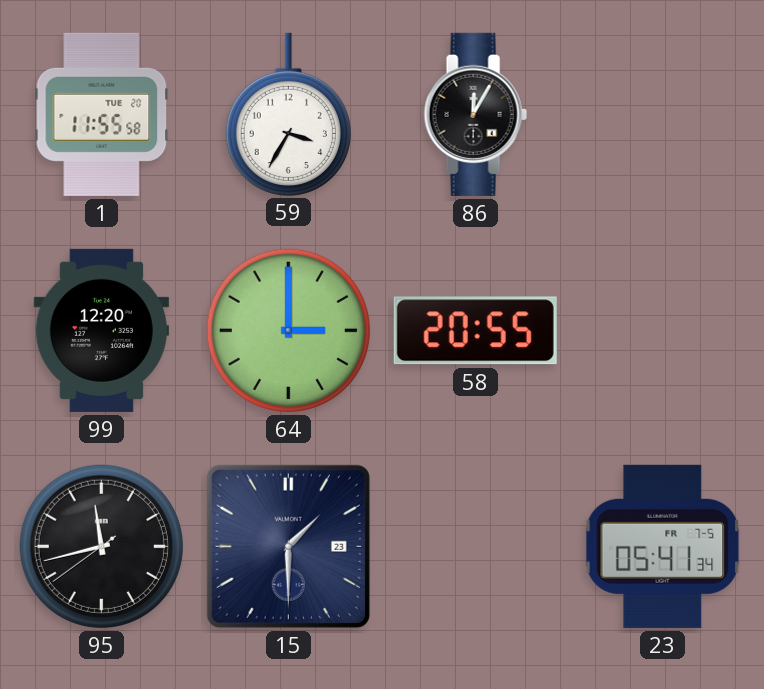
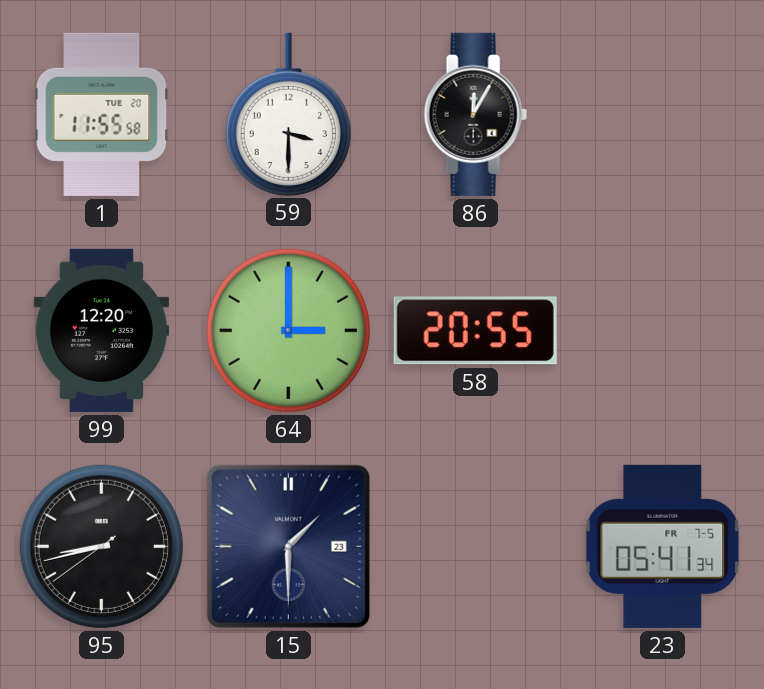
59: 3:35 -> 3:30
95: 11:42 -> 8:42
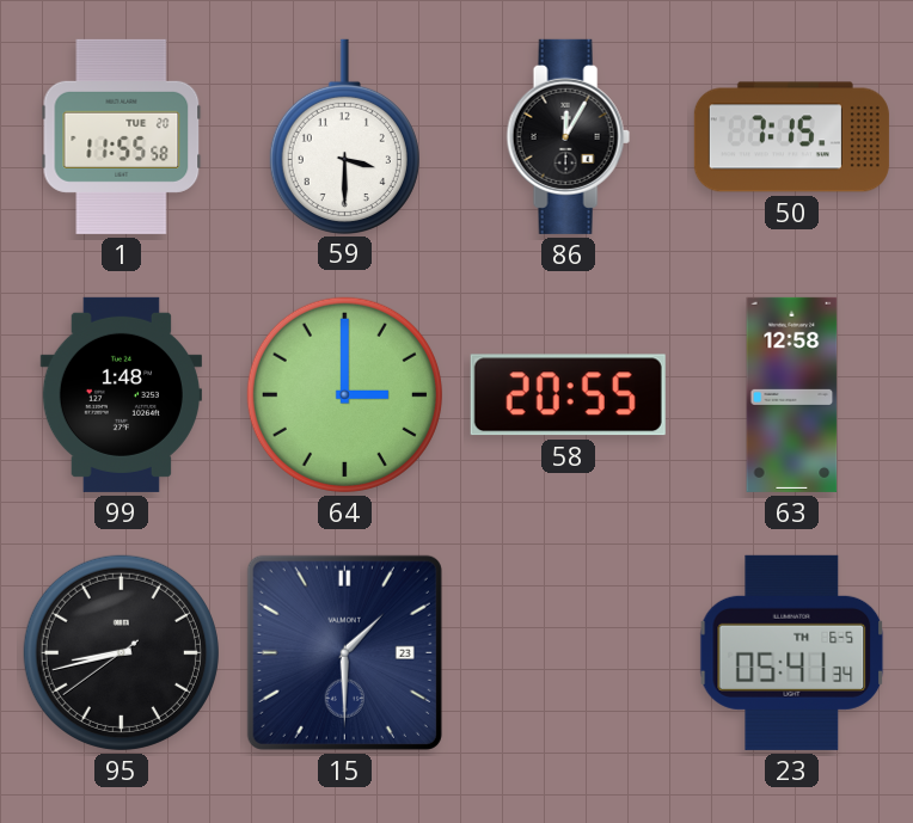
50: none -> 7:15
99: 12:20 -> 1:48
63: none -> 12:58
23 date: FR 7-5 -> TH 6-5
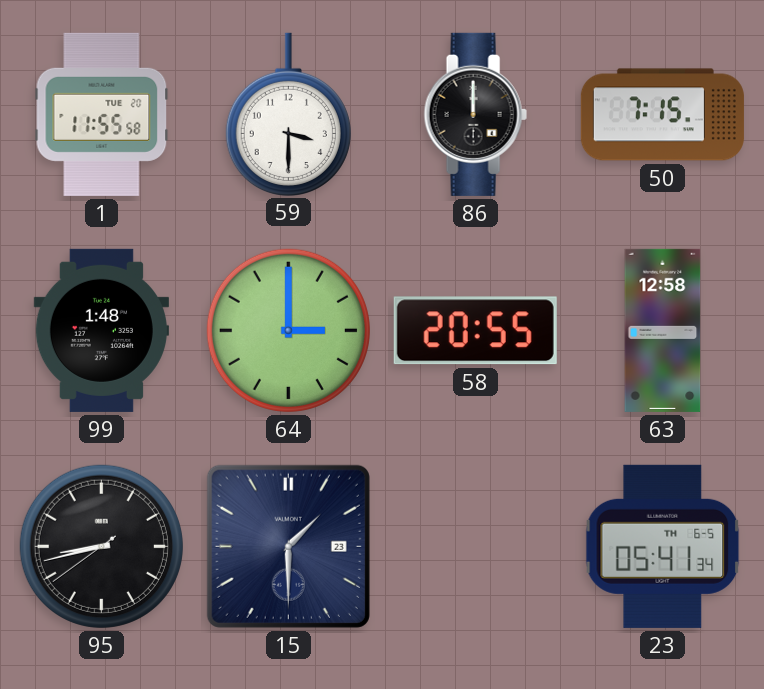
86: 12:05 -> 12:00
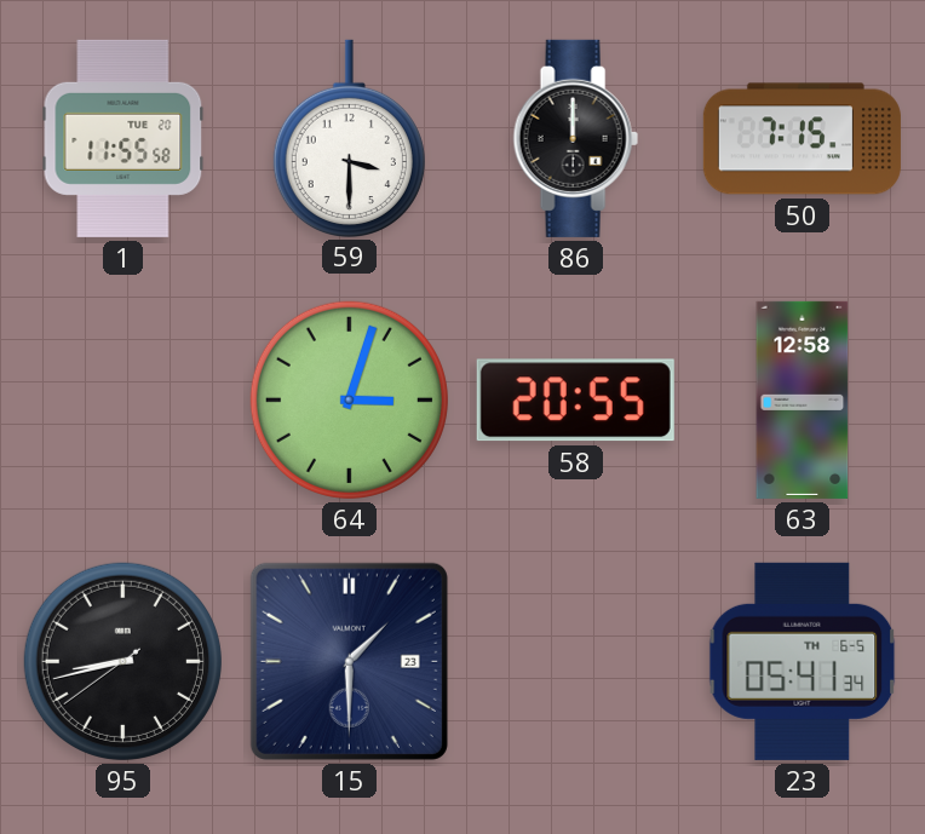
99: 1:48 -> none
64: 3:00 -> 3:03
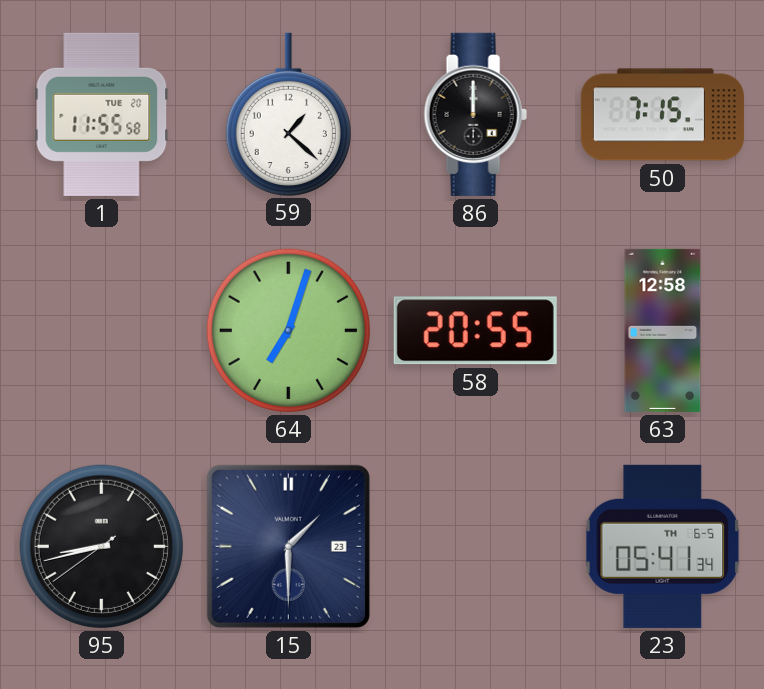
59: 3:30 -> 1:22
64: 3:03 -> 7:03
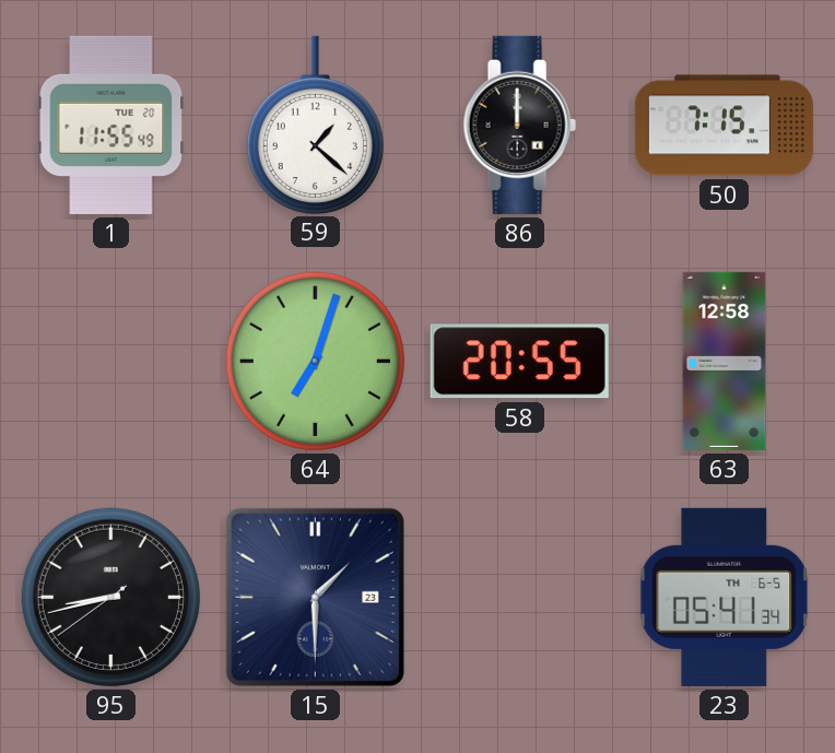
1: 11:55:58 -> 11:55:49
